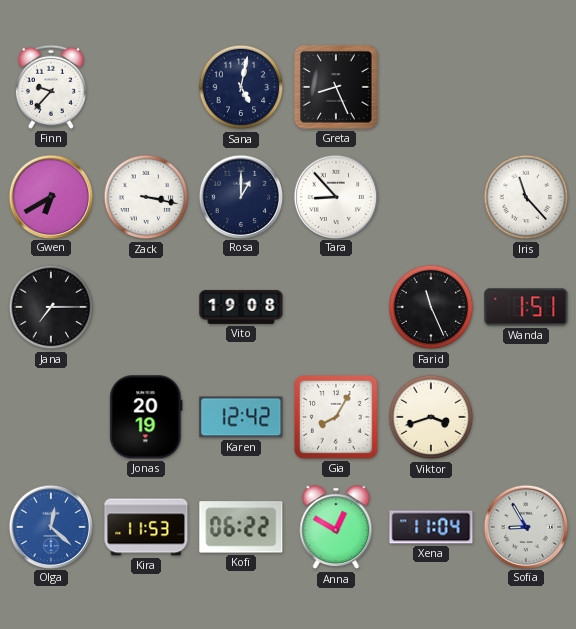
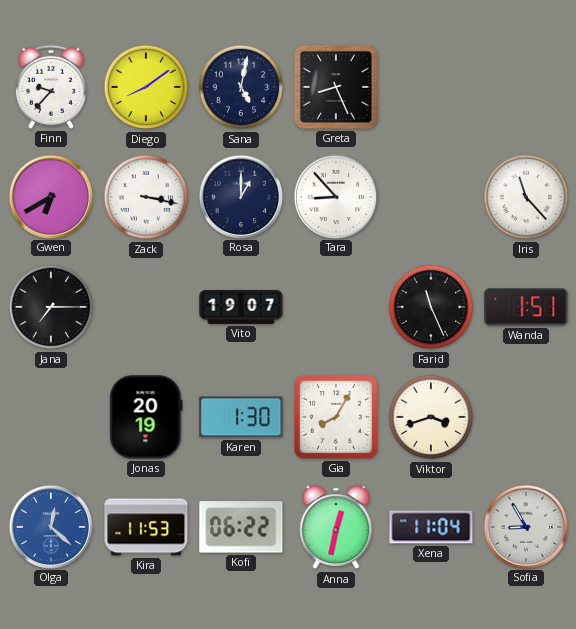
Diego: none -> 8:09
Vito: 19:08 -> 19:07
Karen: 12:42 -> 1:30
Anna: 12:50 -> 12:32
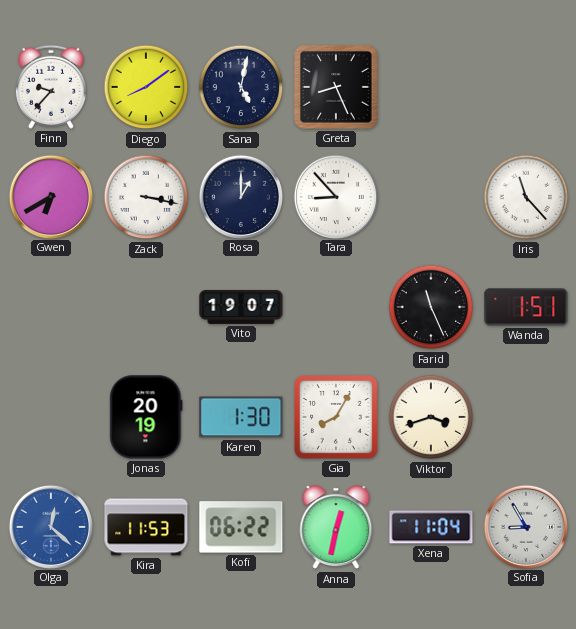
Jana: 7:15 -> none
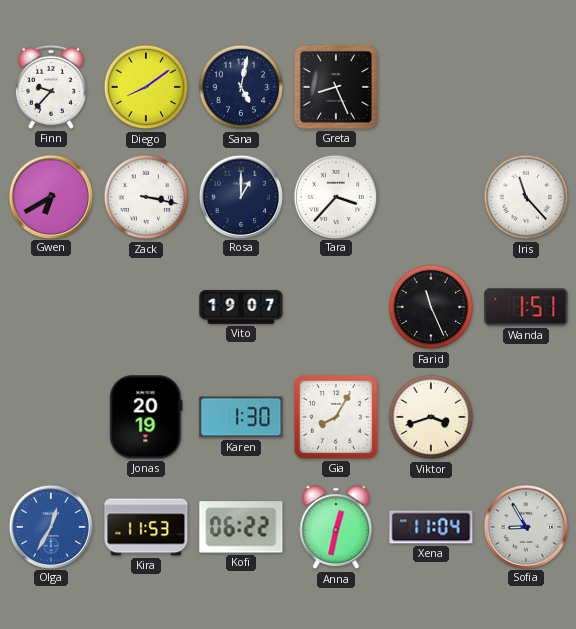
Tara: 8:53 -> 3:37
Olga: 12:22 -> 12:35
